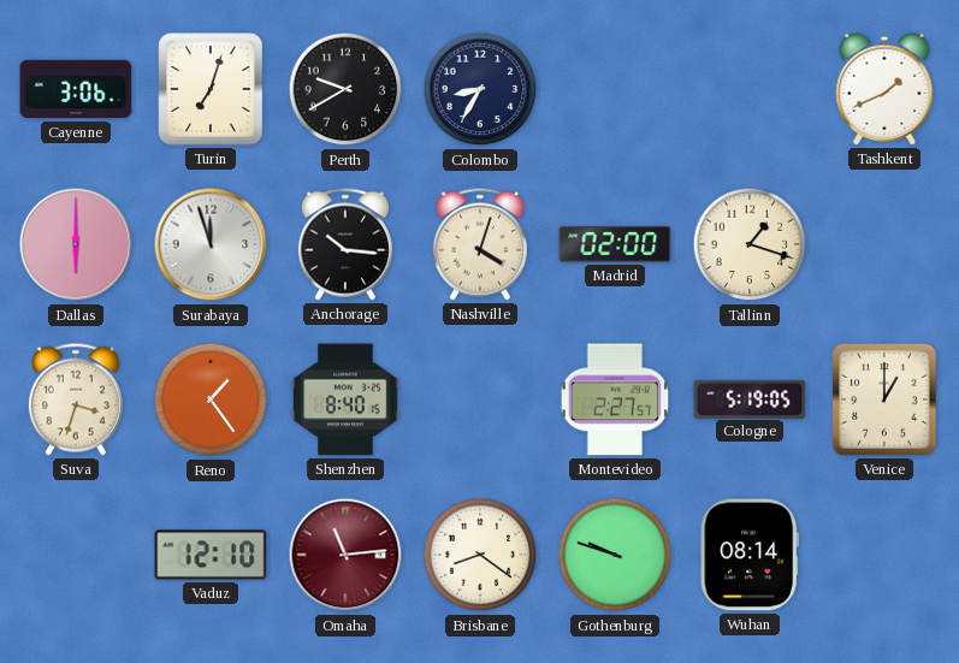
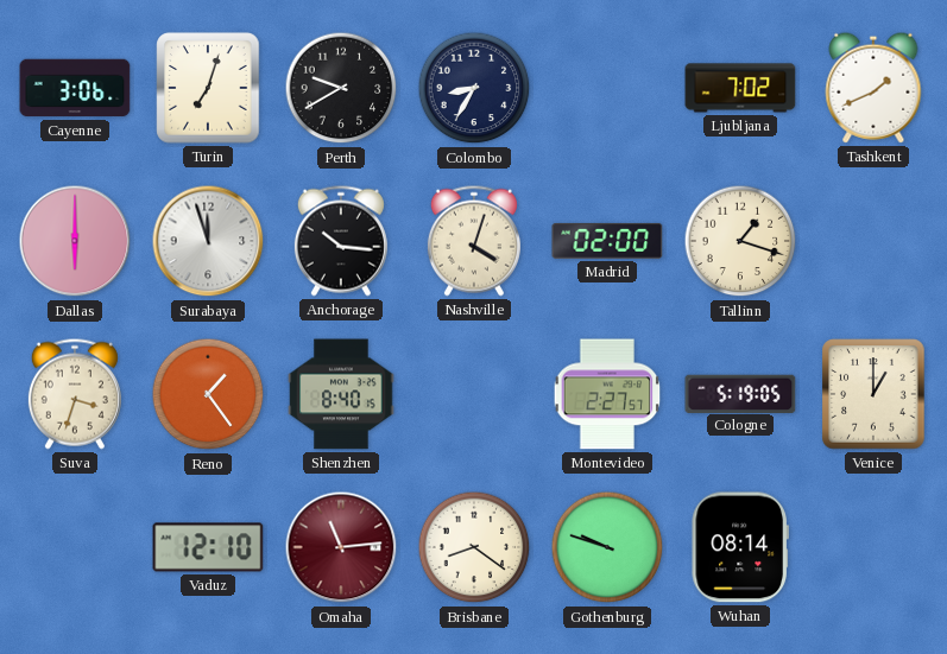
Ljubljana: none -> 7:02
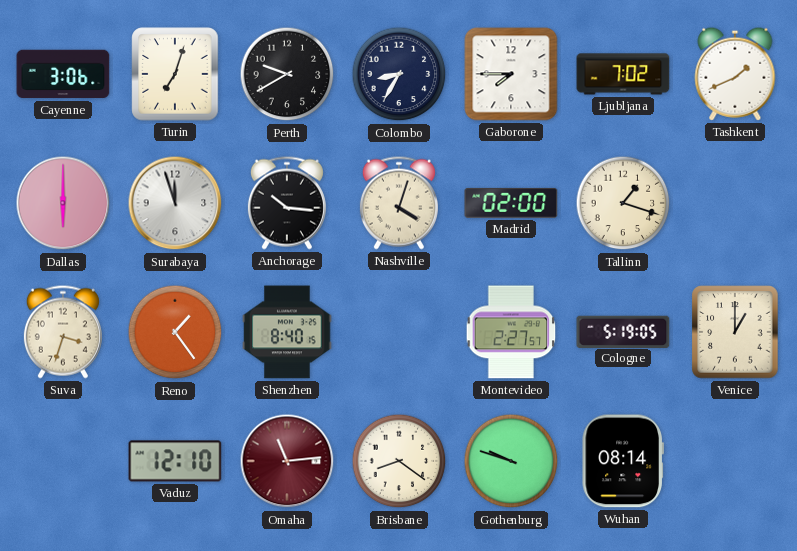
Gaborone: none -> 7:45
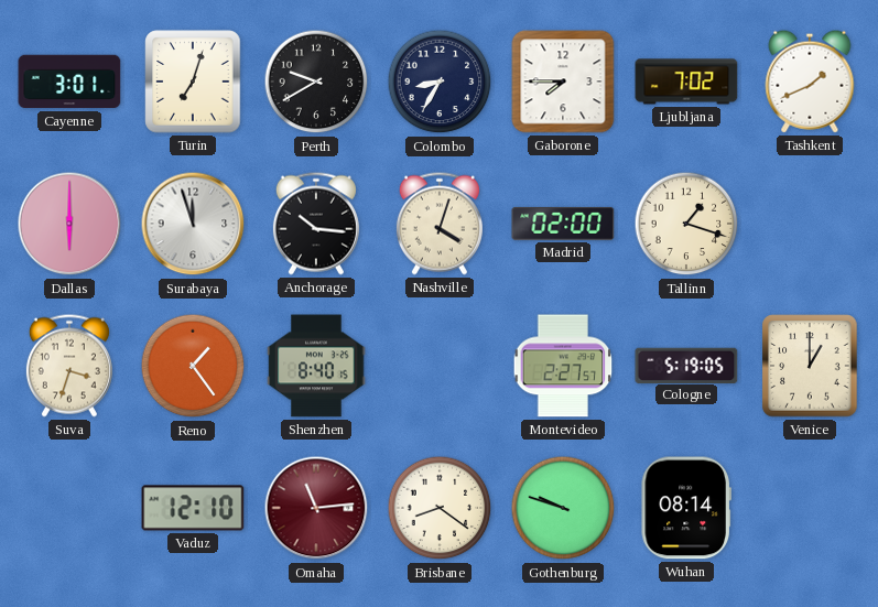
Cayenne: 3:06 -> 3:01
